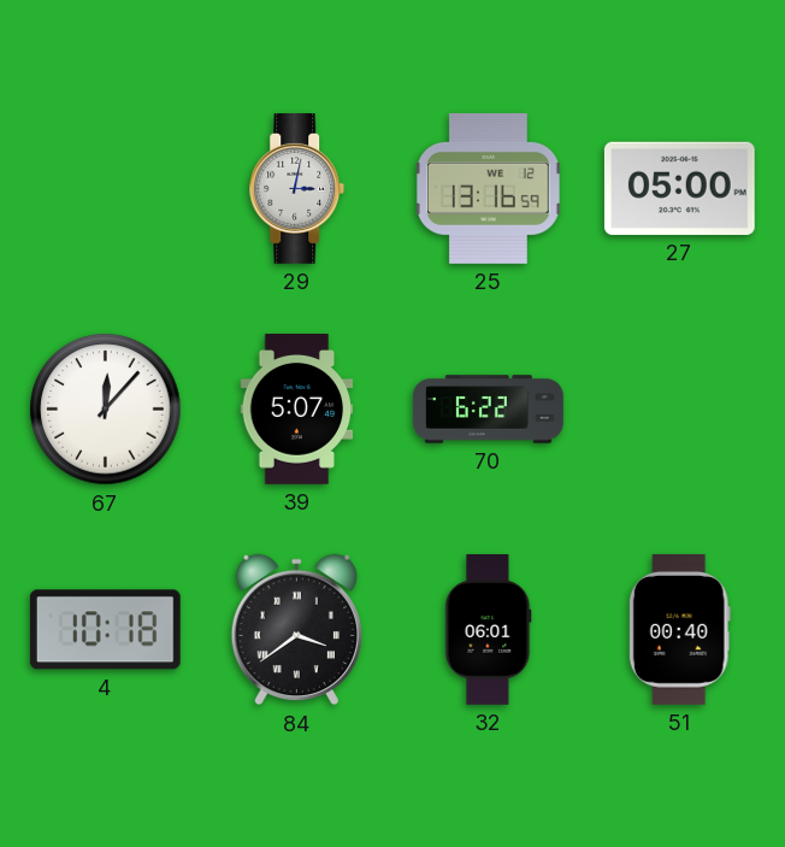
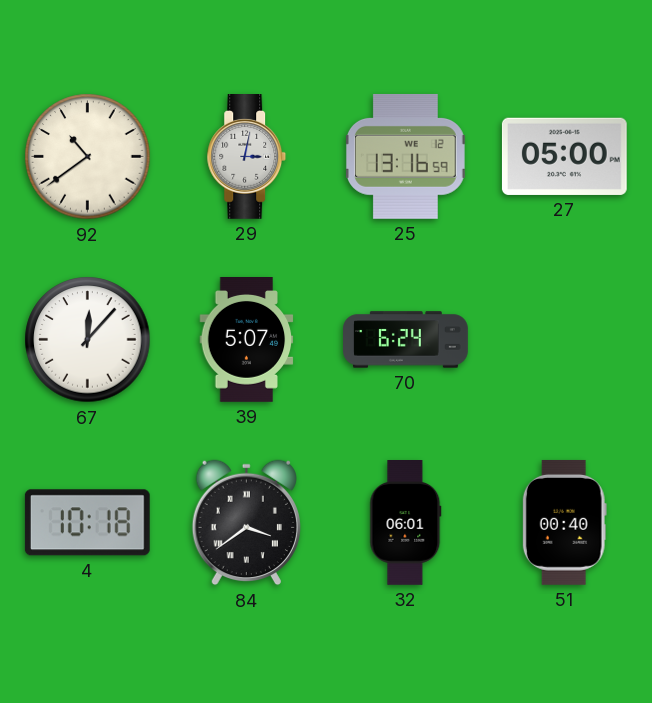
92: none -> 10:39
70: 6:22 -> 6:24
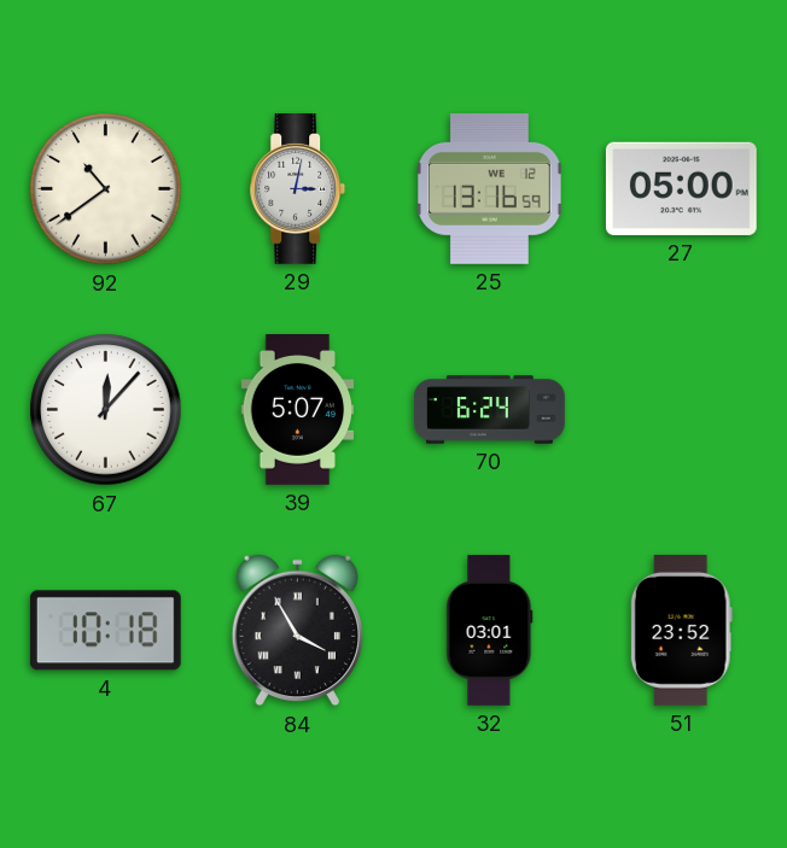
84: 3:39 -> 3:55
32: 06:01 -> 03:01
51: 00:40 -> 23:52
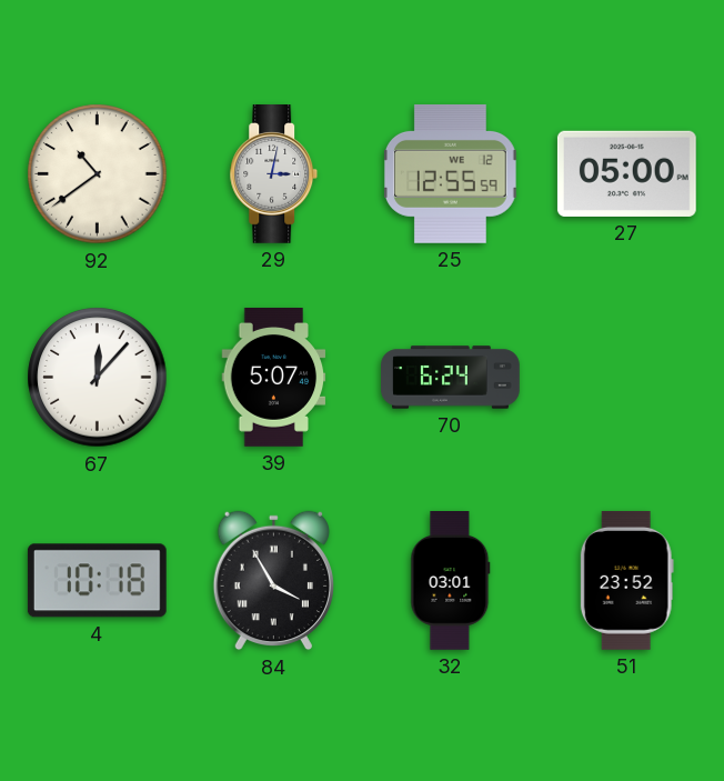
25: 13:16 -> 12:55
